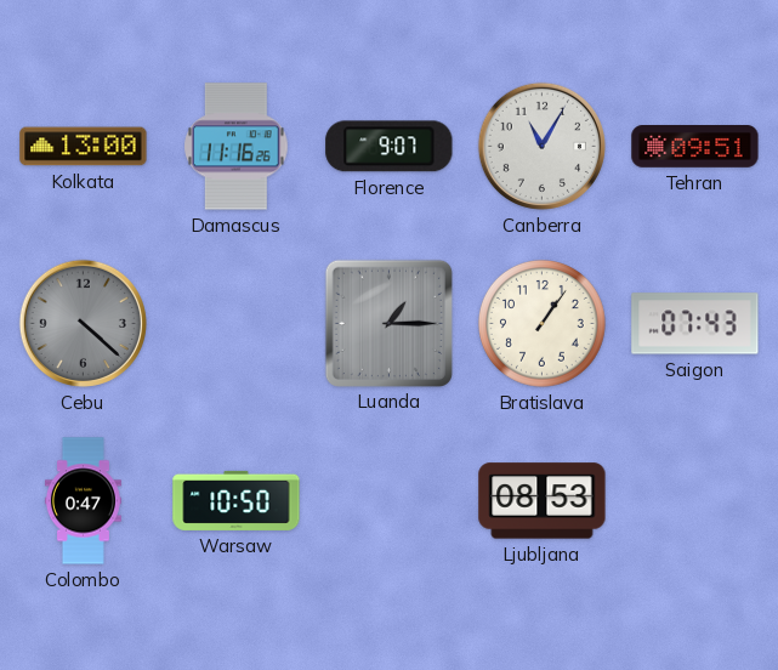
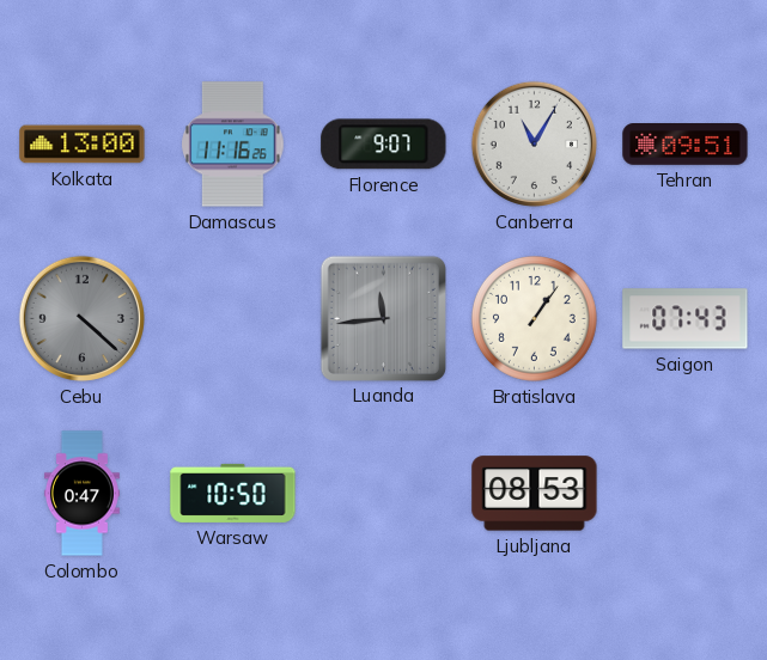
Luanda: 1:15 -> 11:44
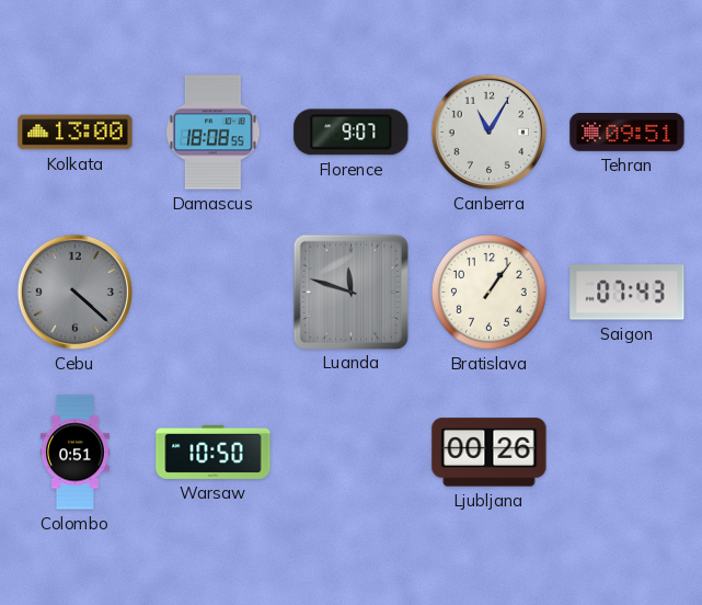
Damascus: 11:16 -> 18:08
Luanda: 11:44 -> 11:48
Colombo: 0:47 -> 0:51
Ljubljana: 08:53 -> 00:26
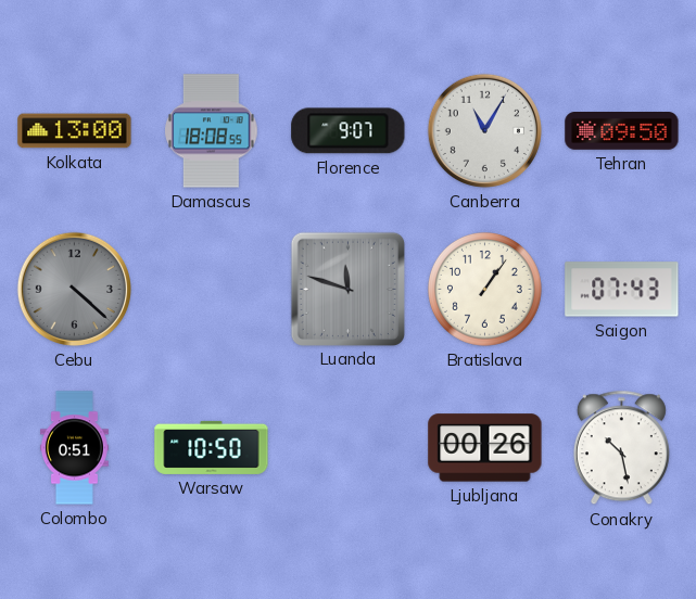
Tehran: 09:51 -> 09:50
Conakry: none -> 10:28
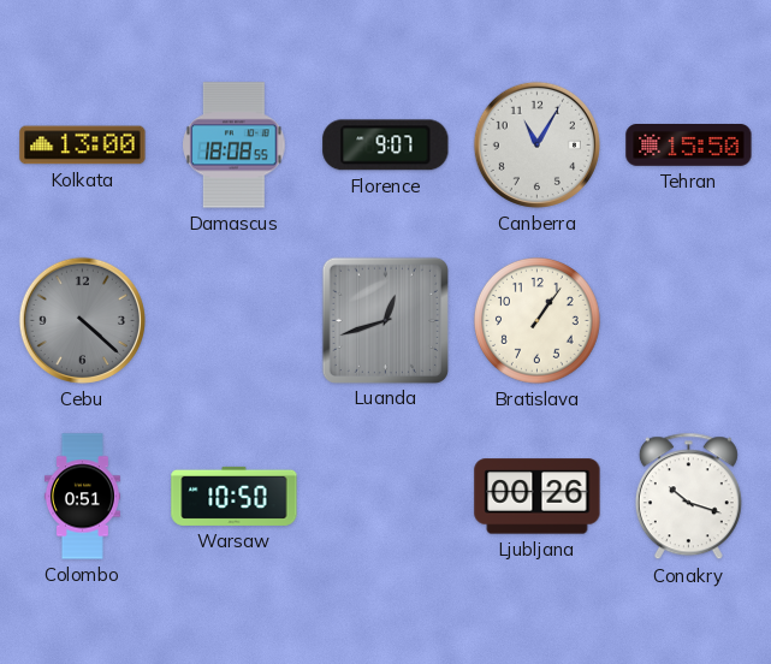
Tehran: 09:50 -> 15:50
Luanda: 11:48 -> 12:42
Saigon: 07:43 -> none
Conakry: 10:28 -> 10:18
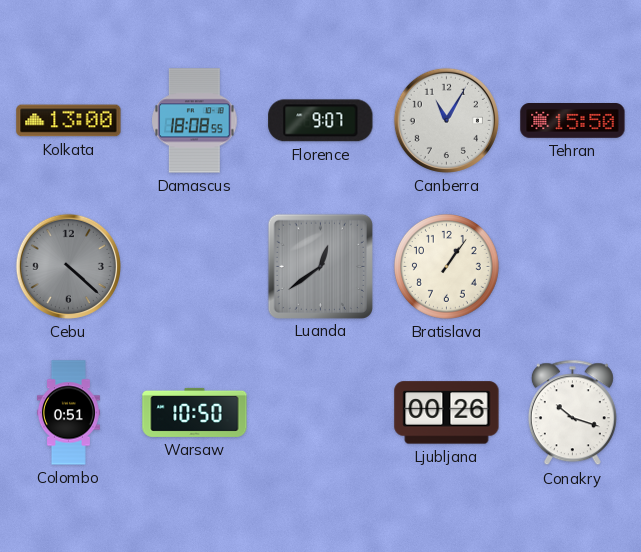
Luanda: 12:42 -> 12:39
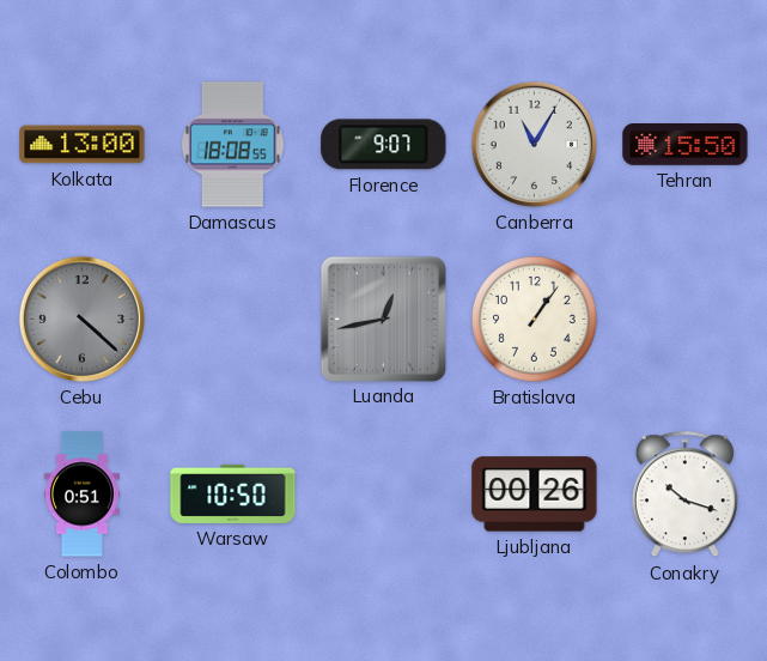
Luanda: 12:39 -> 12:43
